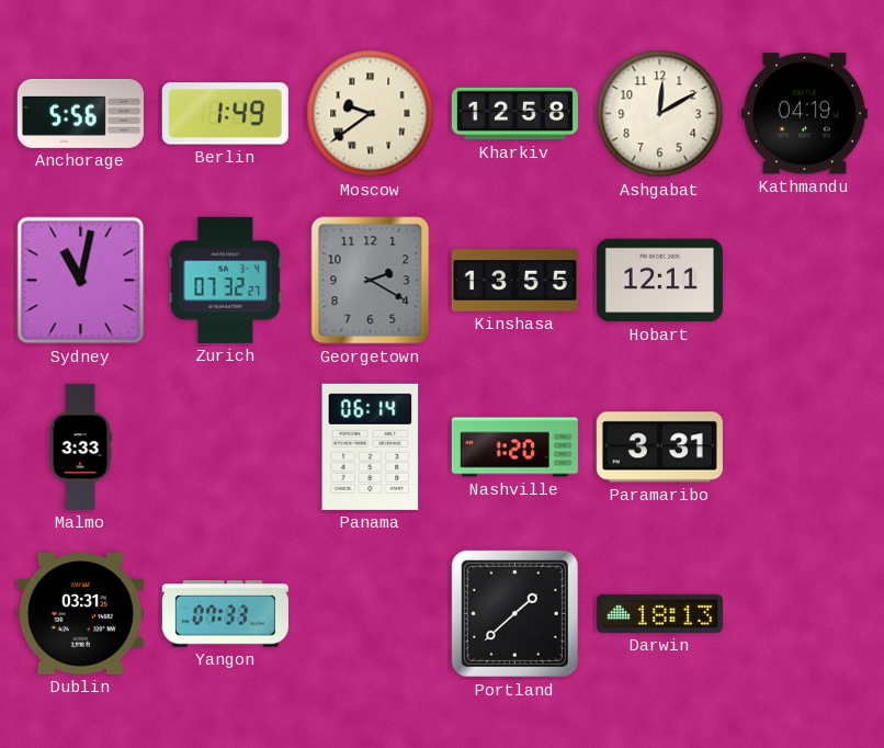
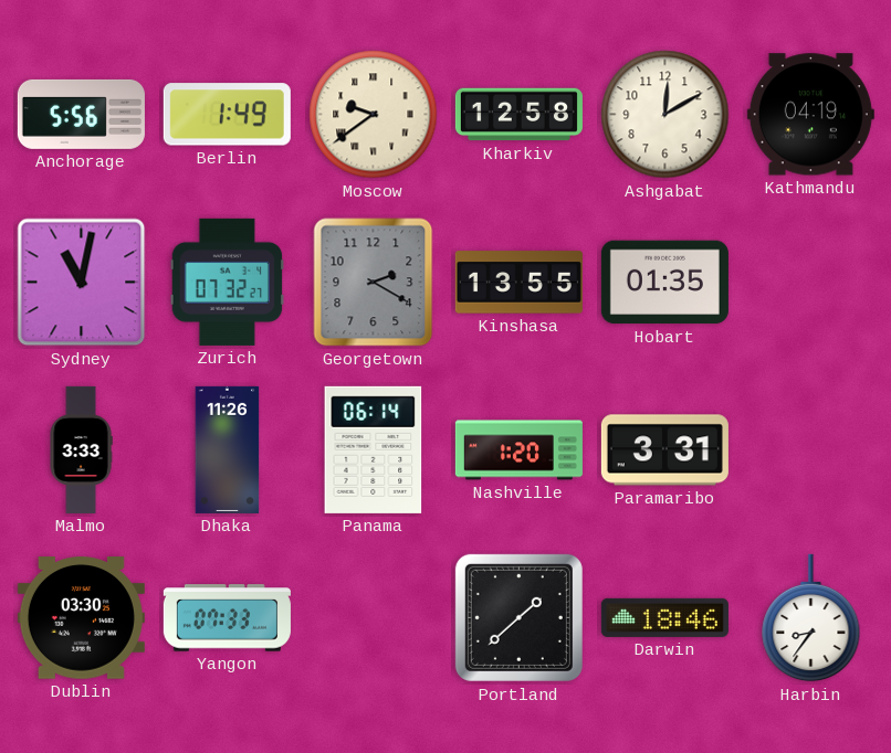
Hobart: 12:11 -> 01:35
Dhaka: none -> 11:26
Dublin: 03:31 -> 03:30
Darwin: 18:13 -> 18:46
Harbin: none -> 8:36
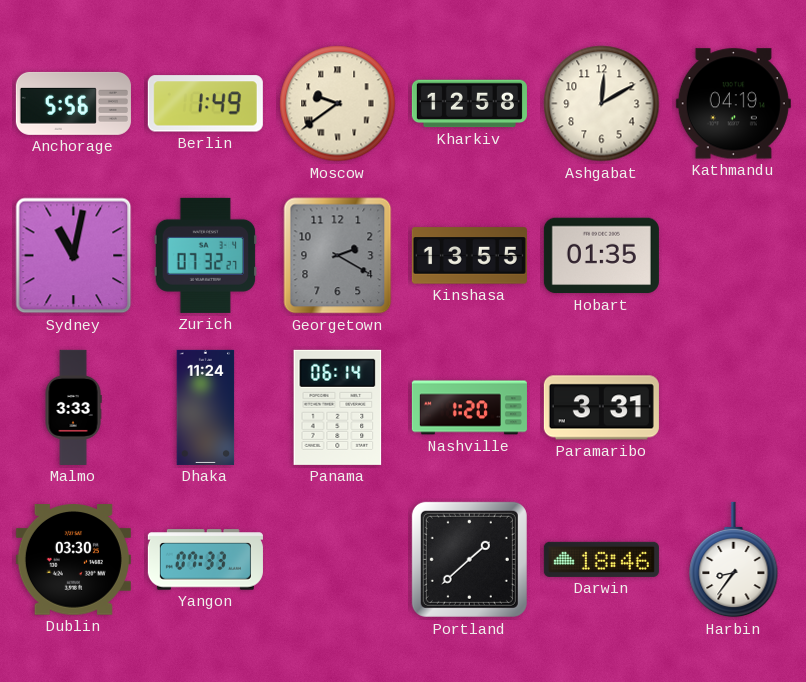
Dhaka: 11:26 -> 11:24
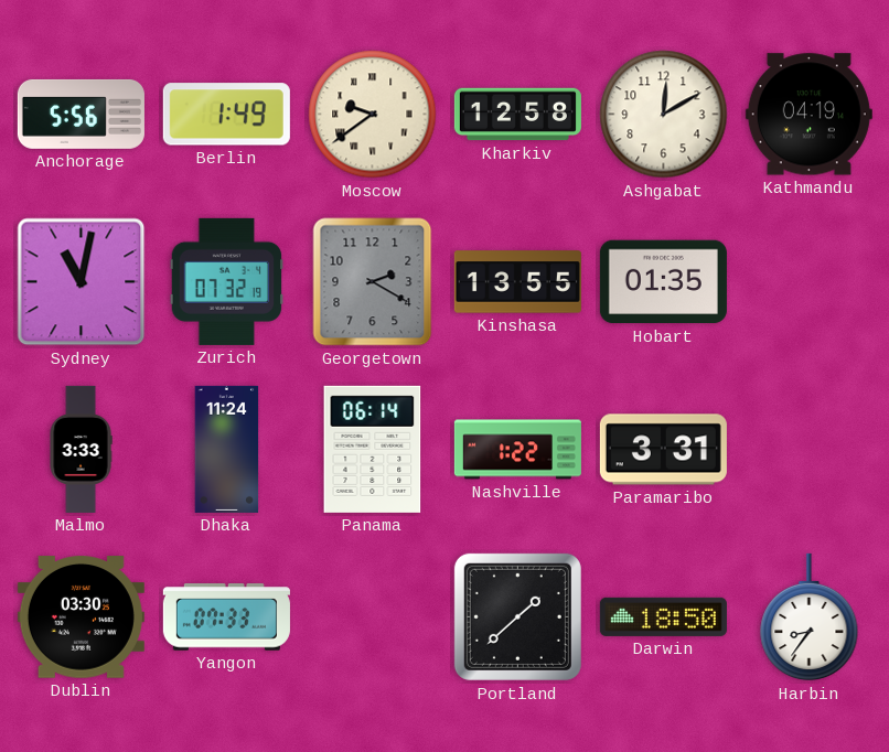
Zurich: 07:32:27 -> 07:32:19
Nashville: 1:20 -> 1:22
Darwin: 18:46 -> 18:50
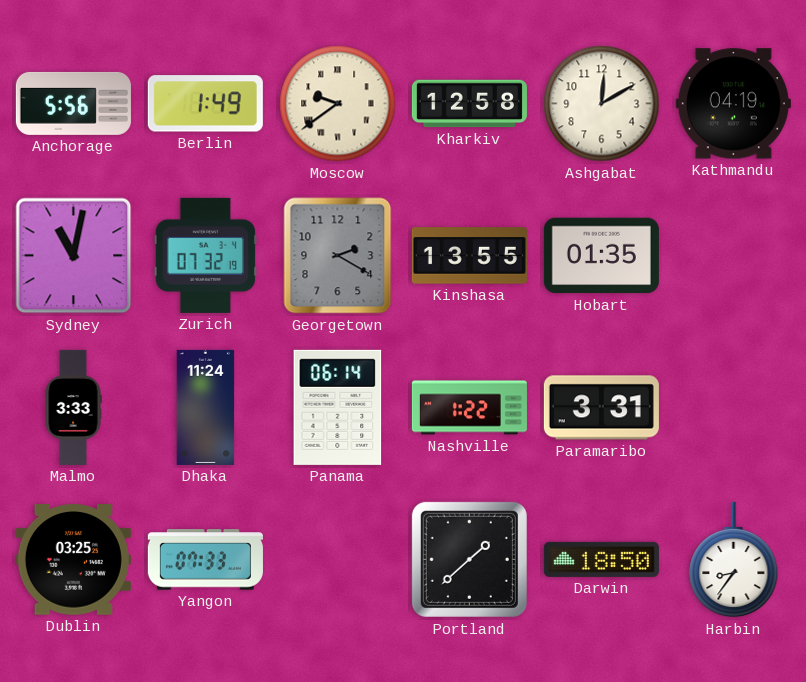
Dublin: 03:30 -> 03:25
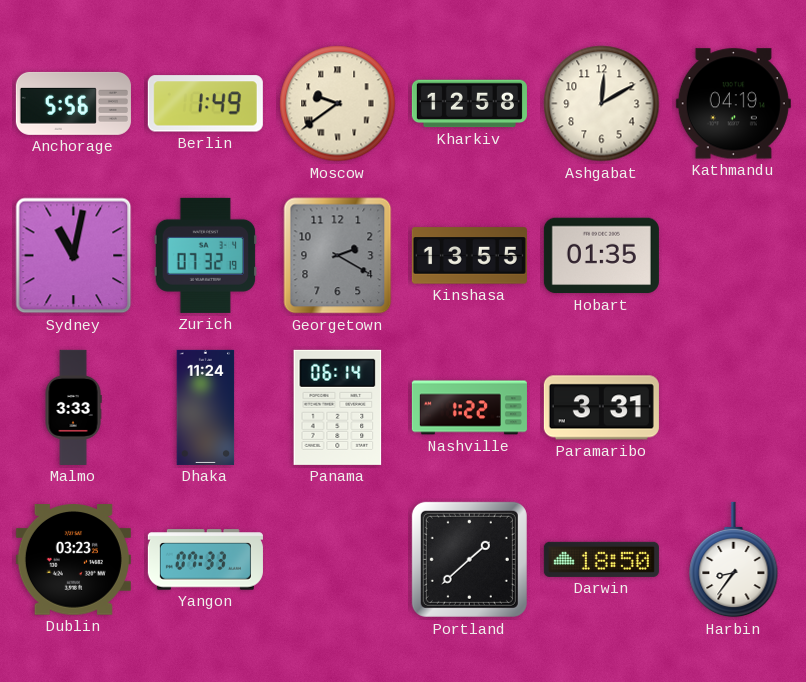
Dublin: 03:25 -> 03:23
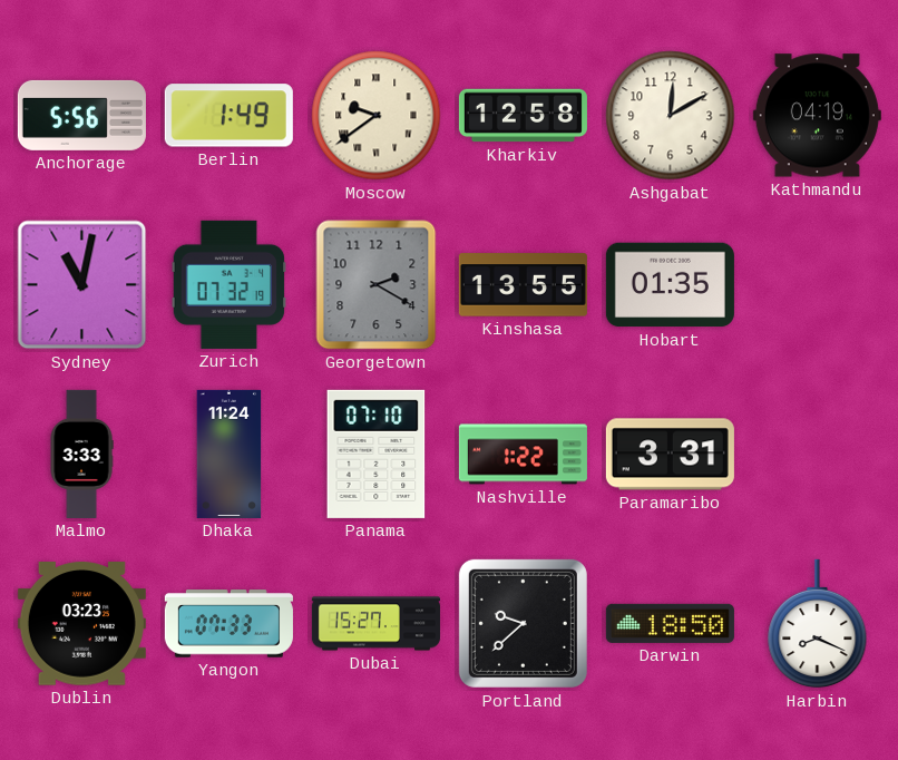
Panama: 06:14 -> 07:10
Dubai: none -> 15:27
Portland: 1:38 -> 9:38
Harbin: 8:36 -> 8:19
